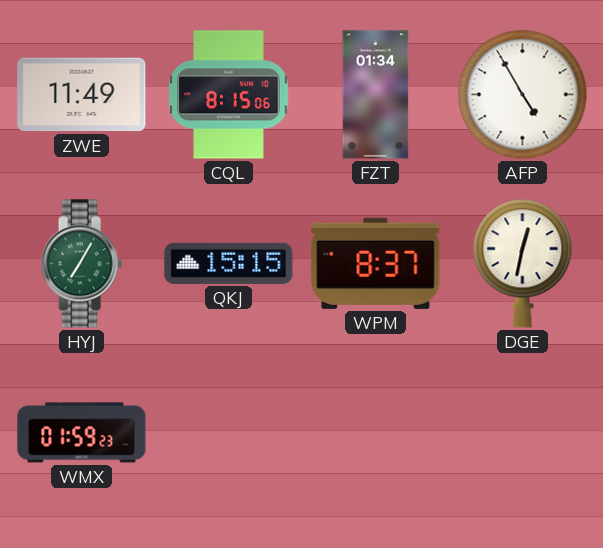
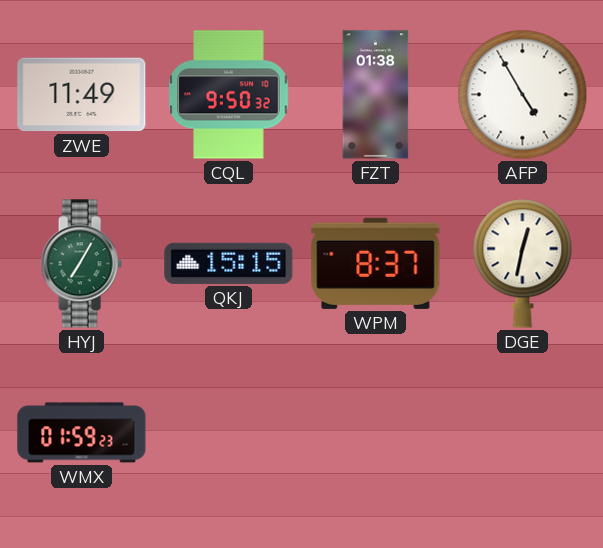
CQL: 8:15 -> 9:50
FZT: 01:34 -> 01:38
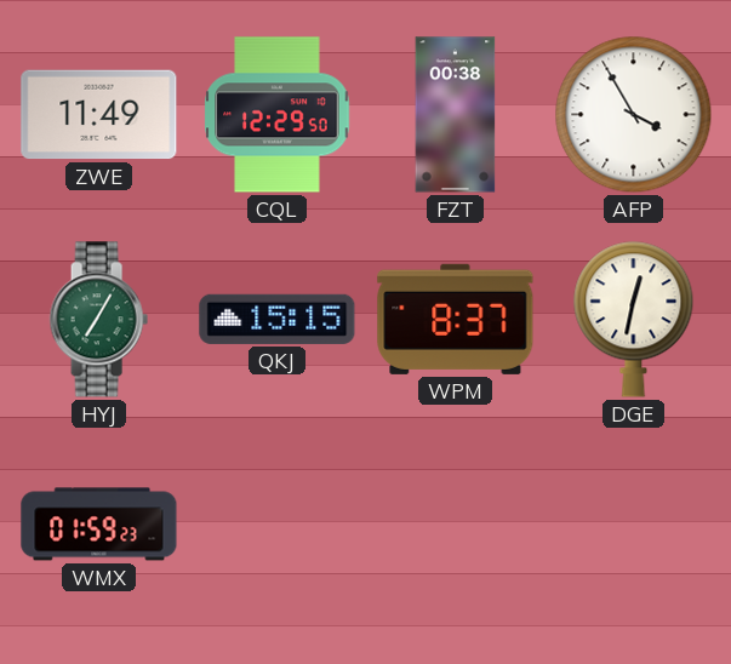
CQL: 9:50 -> 12:29
FZT: 01:38 -> 00:38
AFP: 4:55 -> 3:55
